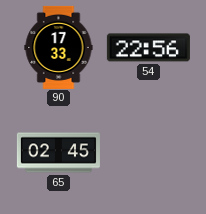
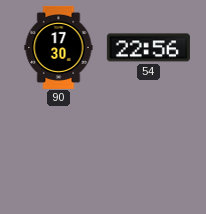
90: 17:33 -> 17:30
65: 02:45 -> none
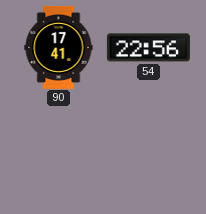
90: 17:30 -> 17:41
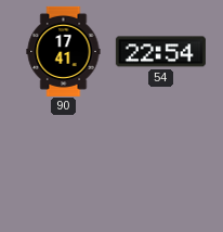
54: 22:56 -> 22:54
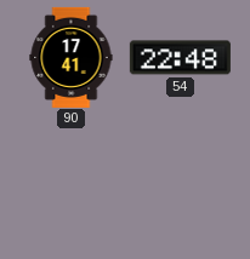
54: 22:54 -> 22:48
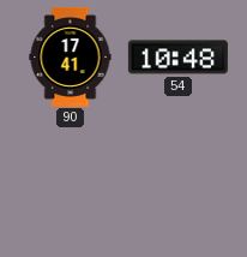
54: 22:48 -> 10:48
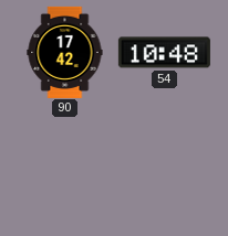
90: 17:41 -> 17:42
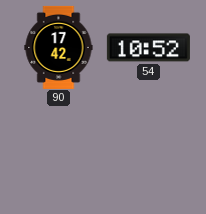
54: 10:48 -> 10:52
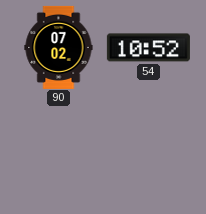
90: 17:42 -> 07:02
